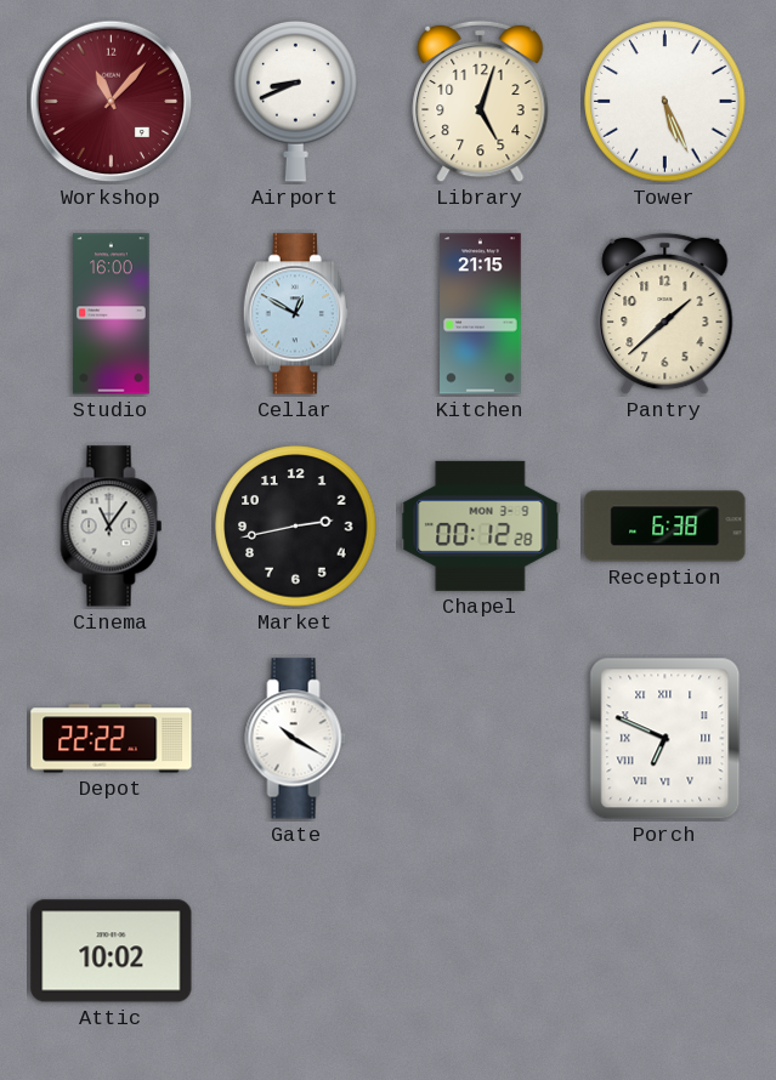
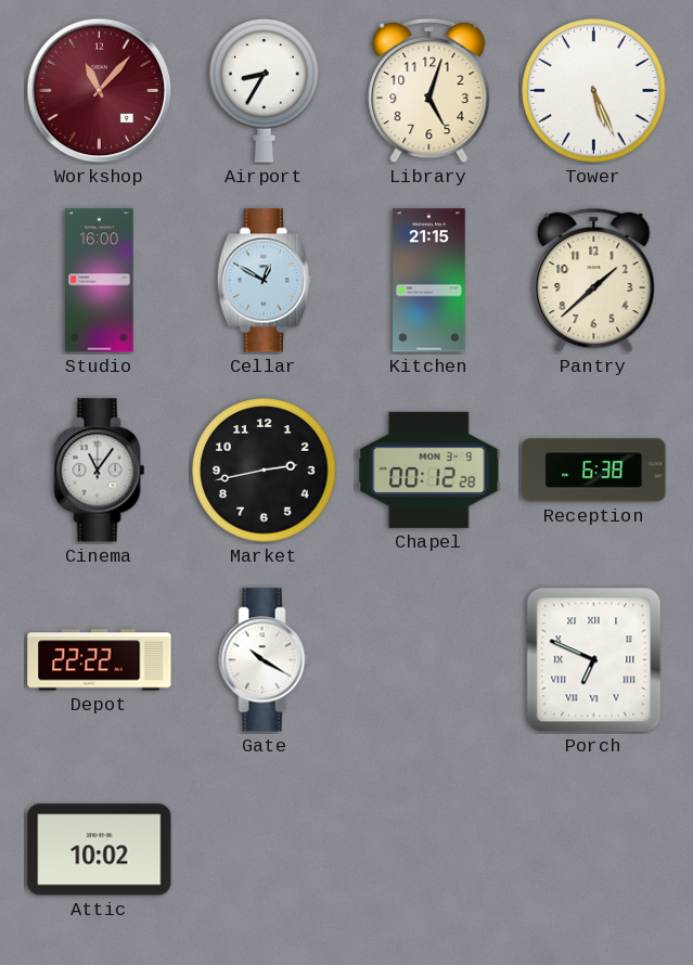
Airport: 8:41 -> 8:35
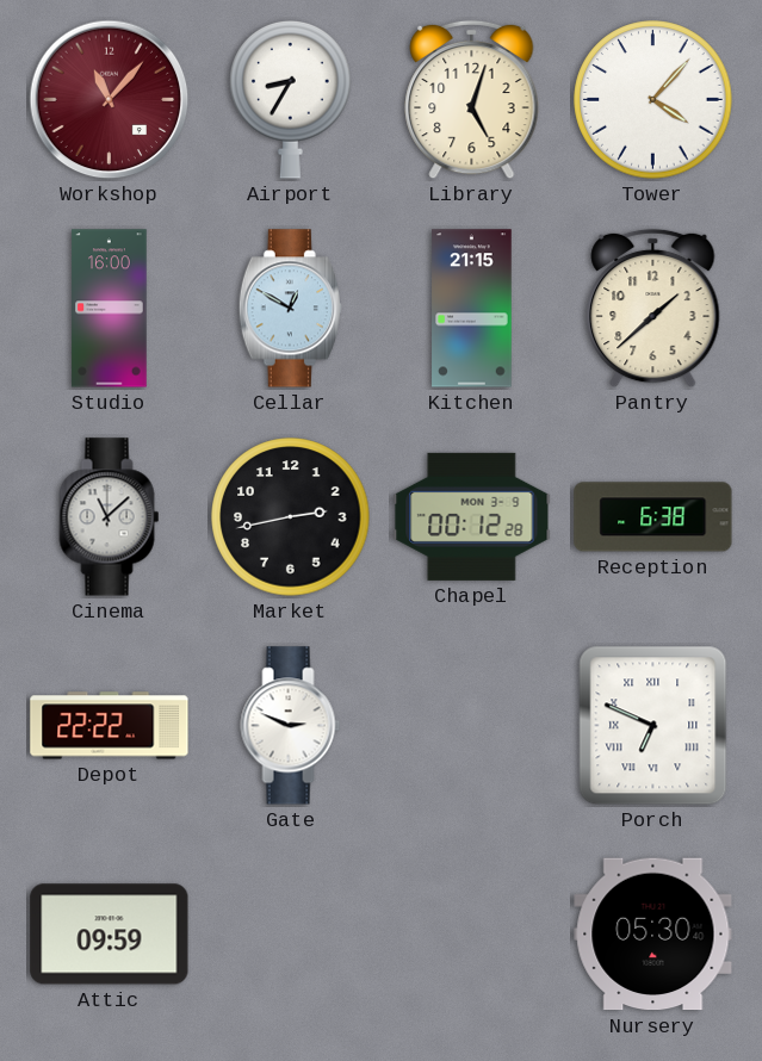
Tower: 5:26 -> 4:07
Cinema: 11:06 -> 11:08
Gate: 10:20 -> 2:49
Attic: 10:02 -> 09:59
Nursery: none -> 05:30
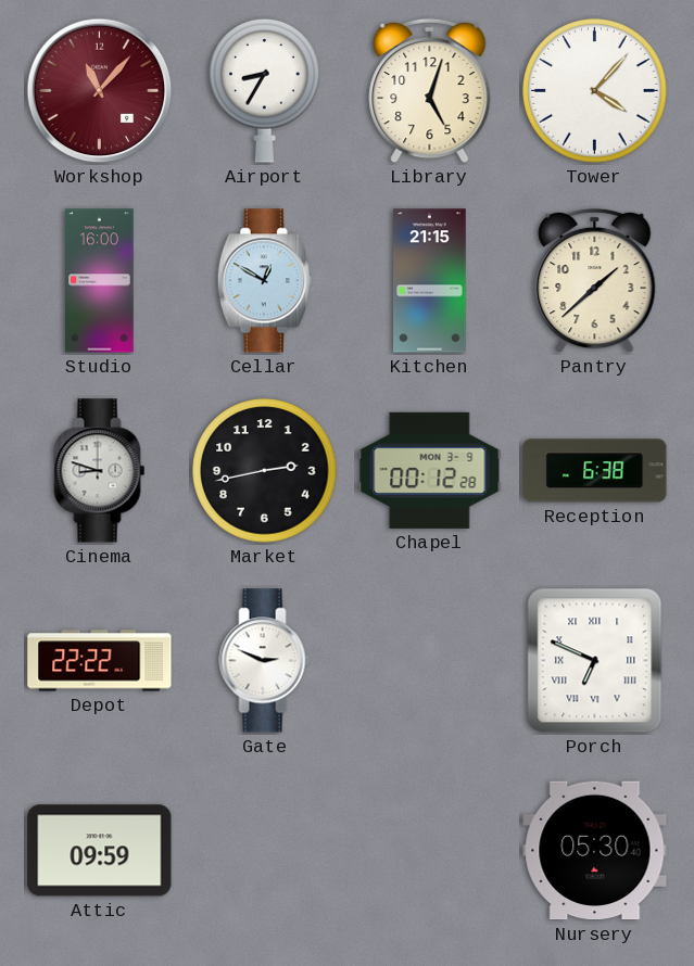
Cinema: 11:08 -> 8:48
